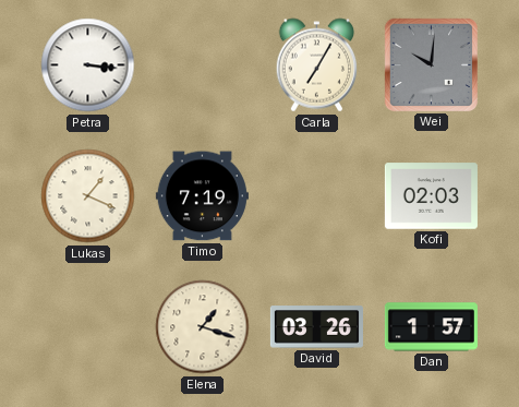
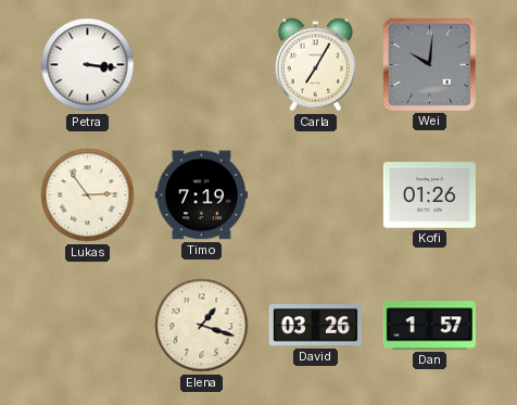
Lukas: 1:19 -> 2:54
Kofi: 02:03 -> 01:26
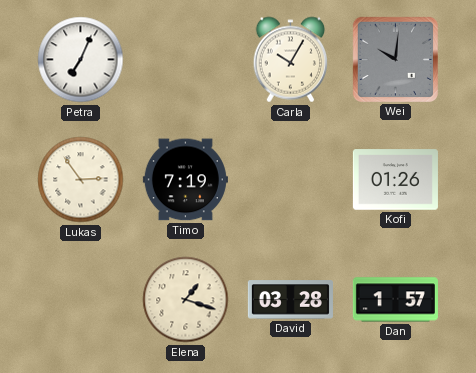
Petra: 3:16 -> 7:04
Carla: 7:05 -> 10:05
David: 03:26 -> 03:28
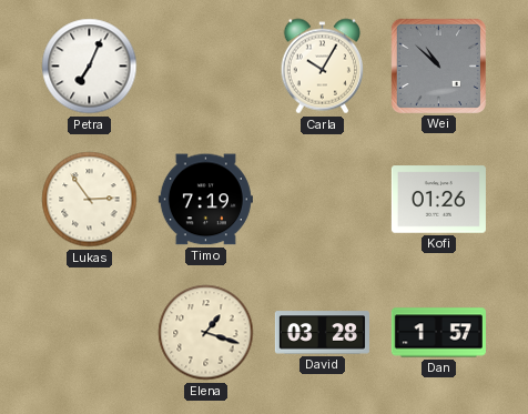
Wei: 10:01 -> 10:52
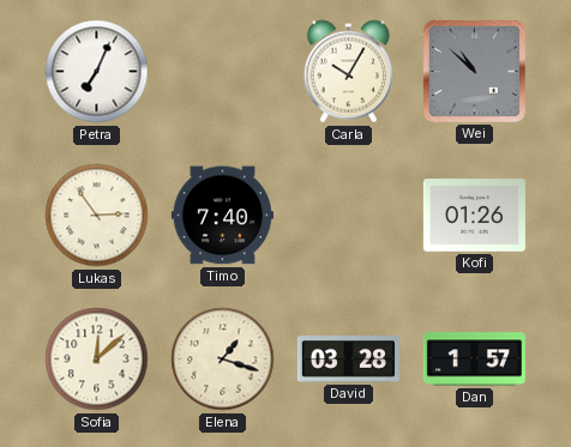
Timo: 7:19 -> 7:40
Sofia: none -> 12:08
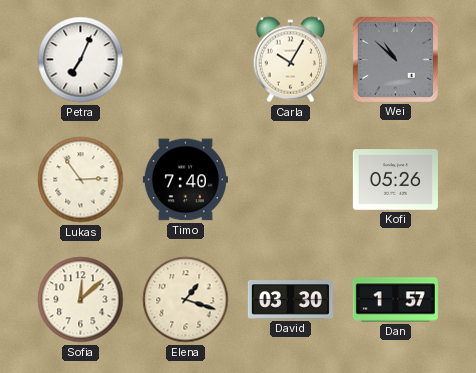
Kofi: 01:26 -> 05:26
David: 03:28 -> 03:30
